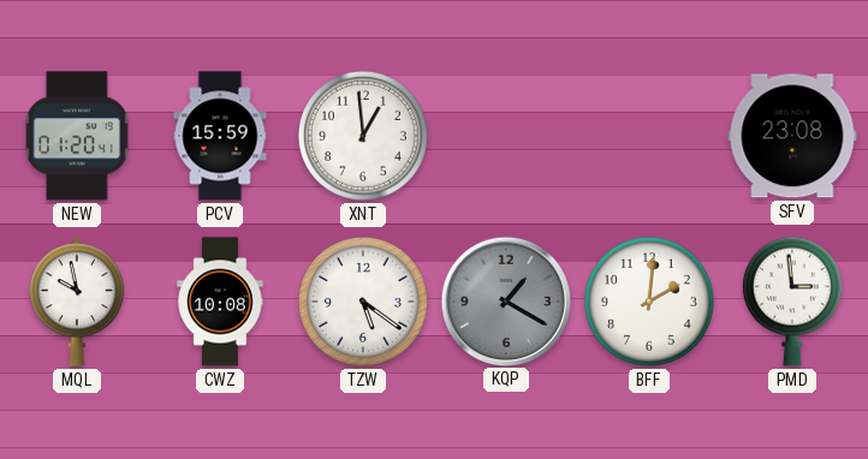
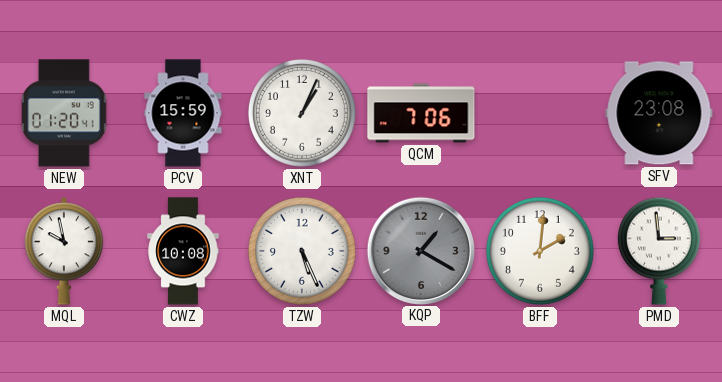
XNT: 12:59 -> 1:04
QCM: none -> 7:06
TZW: 5:21 -> 5:26
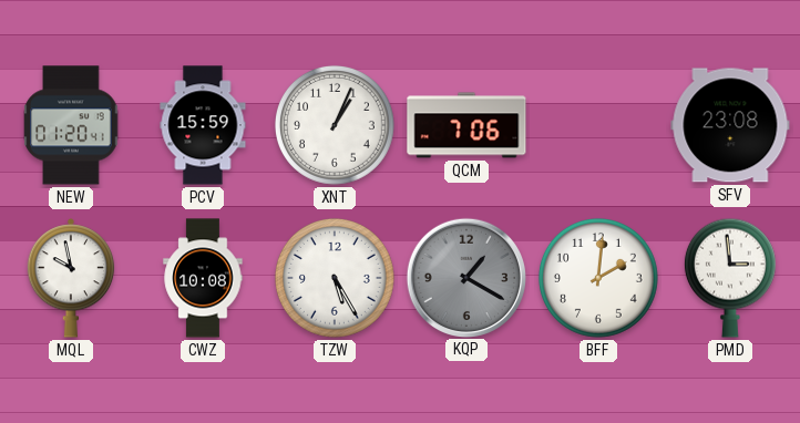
TZW: 5:26 -> 5:25
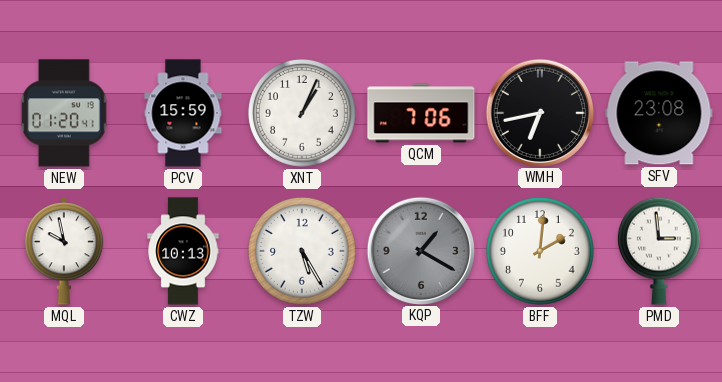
WMH: none -> 6:43
CWZ: 10:08 -> 10:13
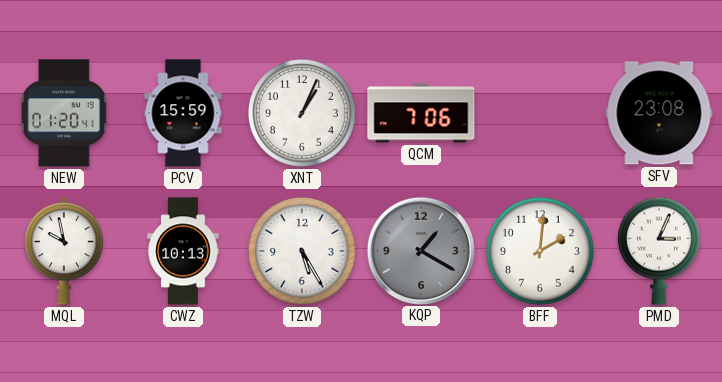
WMH: 6:43 -> none
PMD: 2:59 -> 3:04
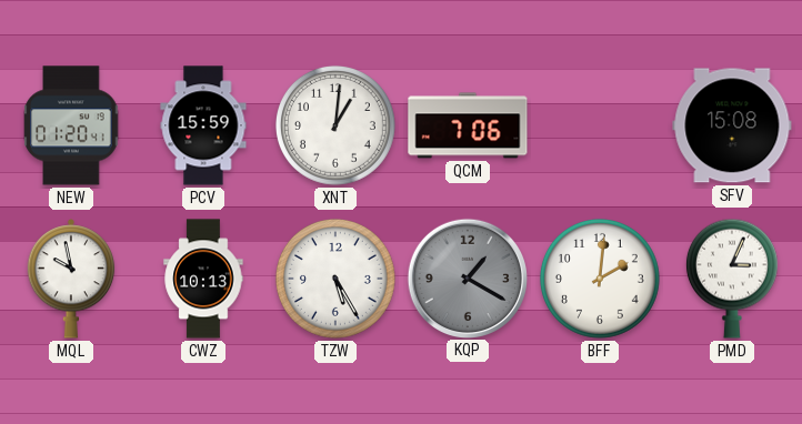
XNT: 1:04 -> 1:01
SFV: 23:08 -> 15:08
